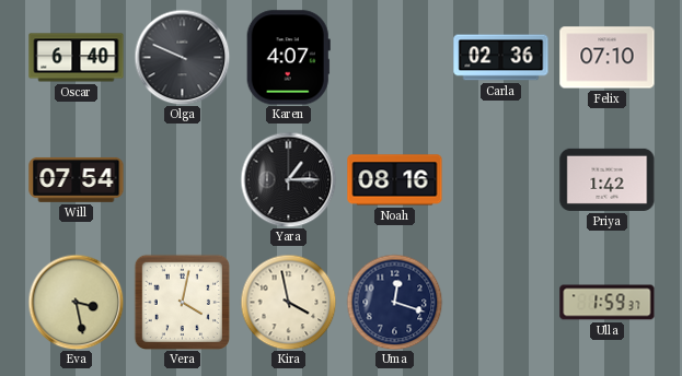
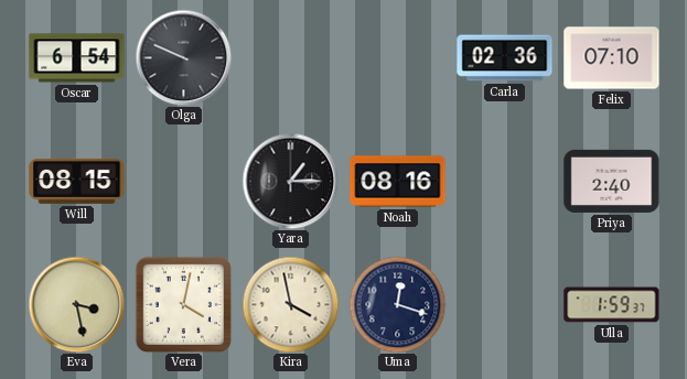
Oscar: 6:40 -> 6:54
Karen: 4:07 -> none
Will: 07:54 -> 08:15
Priya: 1:42 -> 2:40
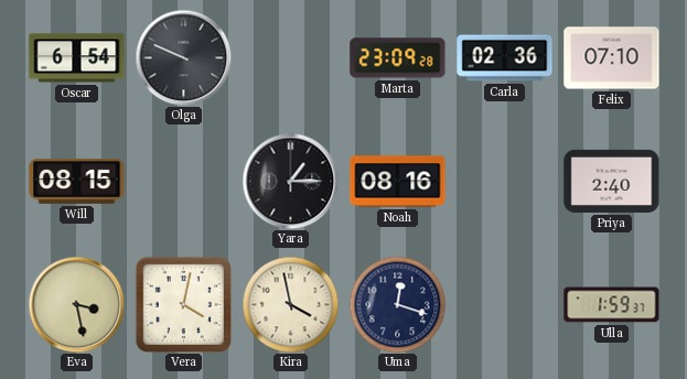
Marta: none -> 23:09
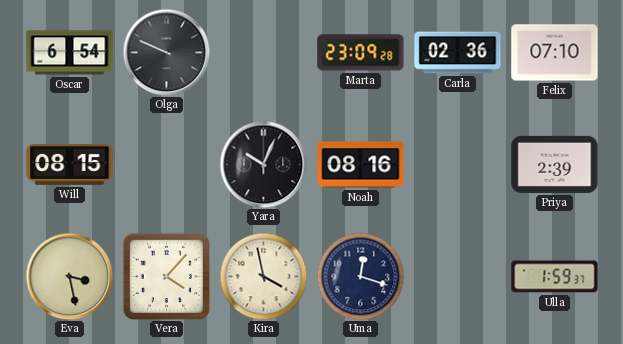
Yara: 1:15 -> 10:04
Priya: 2:40 -> 2:39
Vera: 4:02 -> 4:07
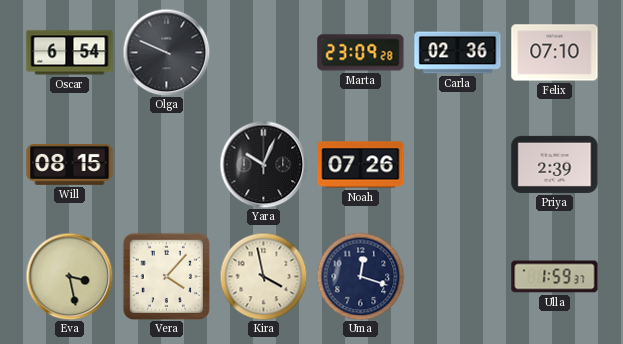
Noah: 08:16 -> 07:26
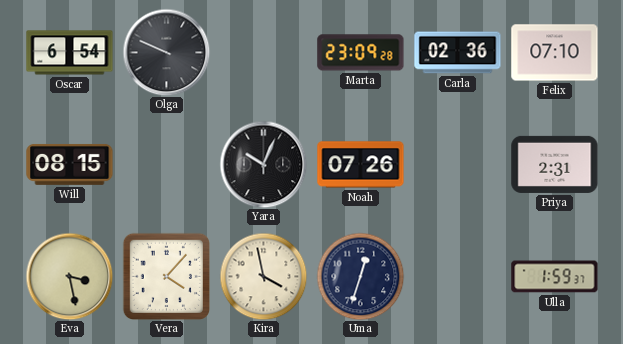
Priya: 2:39 -> 2:31
Uma: 12:18 -> 12:33
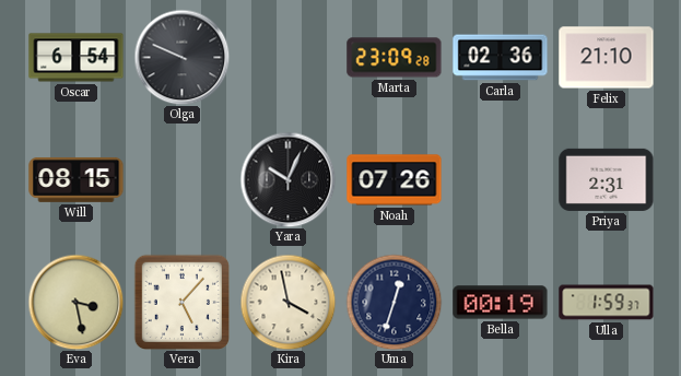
Felix: 07:10 -> 21:10
Vera: 4:07 -> 5:07
Bella: none -> 00:19
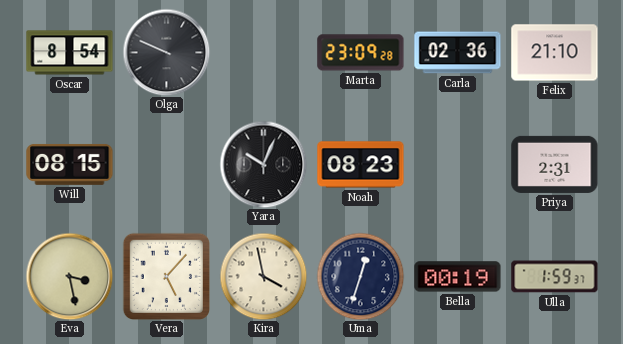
Oscar: 6:54 -> 8:54
Noah: 07:26 -> 08:23
